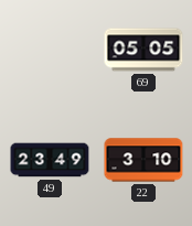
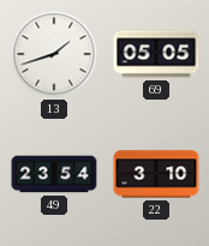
13: none -> 1:42
49: 23:49 -> 23:54
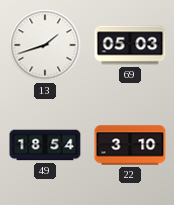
69: 05:05 -> 05:03
49: 23:54 -> 18:54
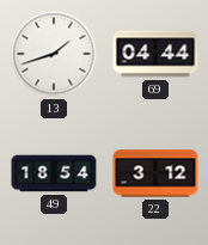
69: 05:03 -> 04:44
22: 3:10 -> 3:12
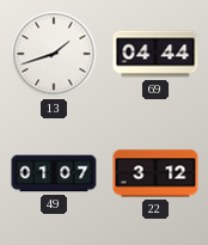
49: 18:54 -> 01:07
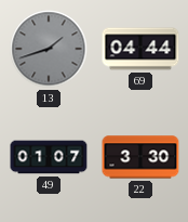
13 dial: white -> grey
22: 3:12 -> 3:30
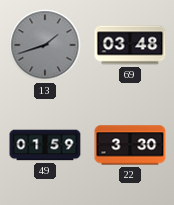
69: 04:44 -> 03:48
49: 01:07 -> 01:59
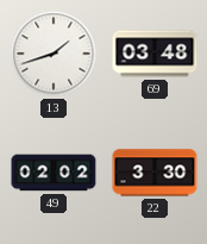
13 dial: grey -> white
49: 01:59 -> 02:02
